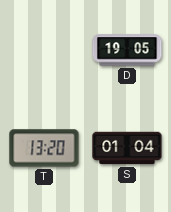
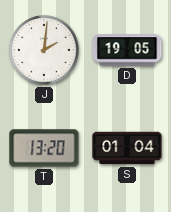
J: none -> 2:01
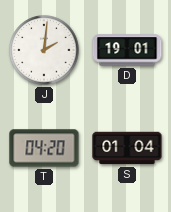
D: 19:05 -> 19:01
T: 13:20 -> 04:20
